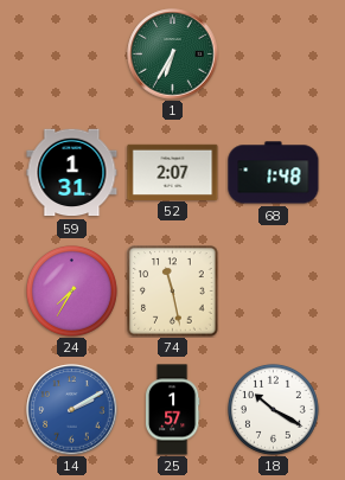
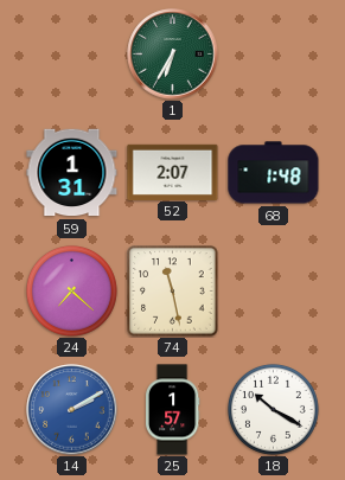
24: 7:35 -> 7:22
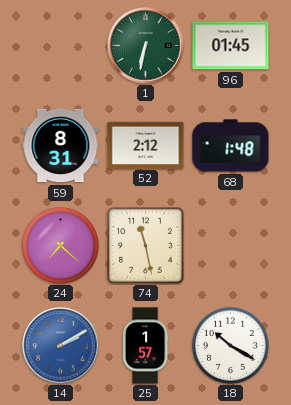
1: 6:35 -> 6:32
96: none -> 01:45
59: 1:31 -> 8:31
52: 2:07 -> 2:12
